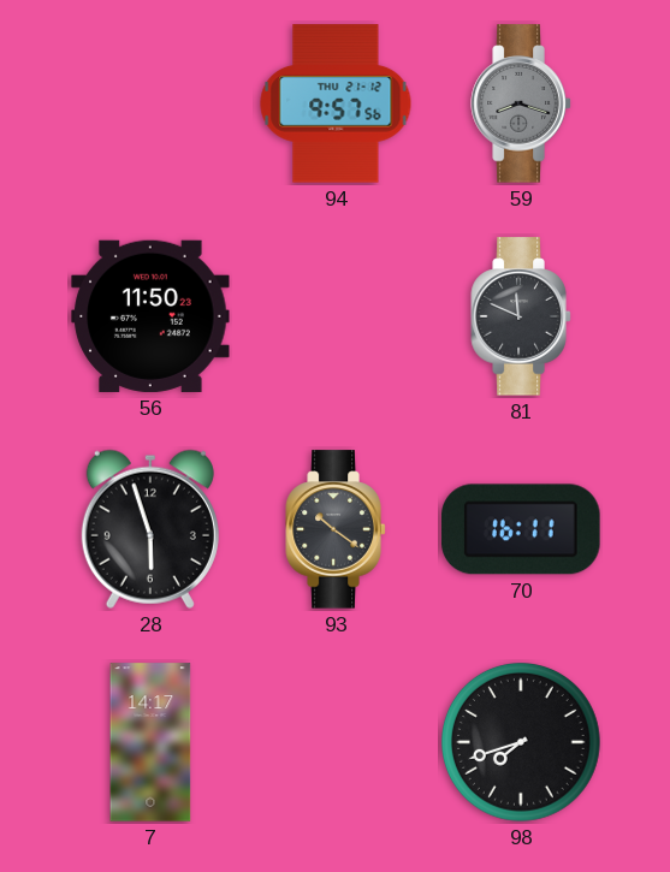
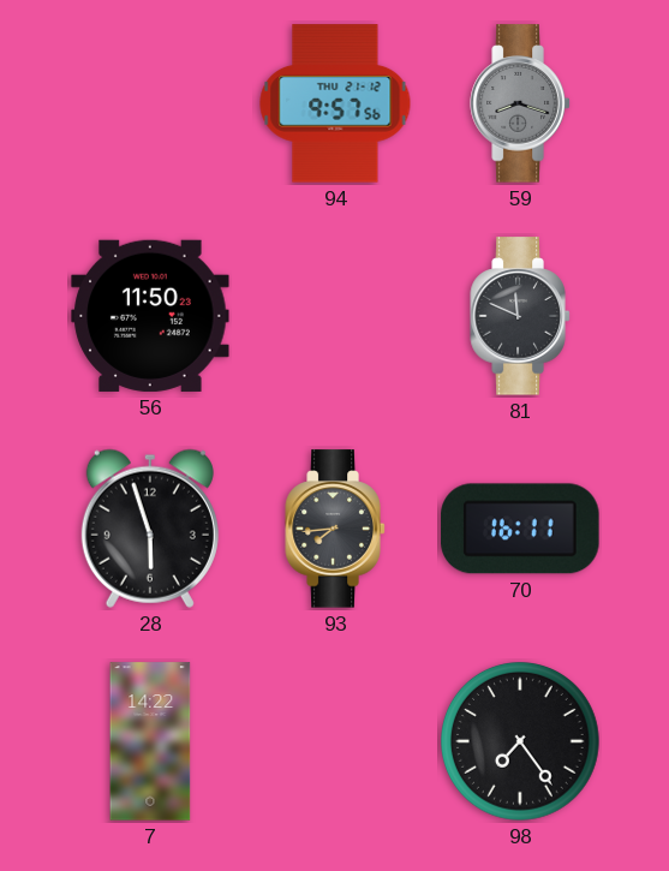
93: 10:21 -> 7:44
7: 14:17 -> 14:22
98: 7:42 -> 7:24
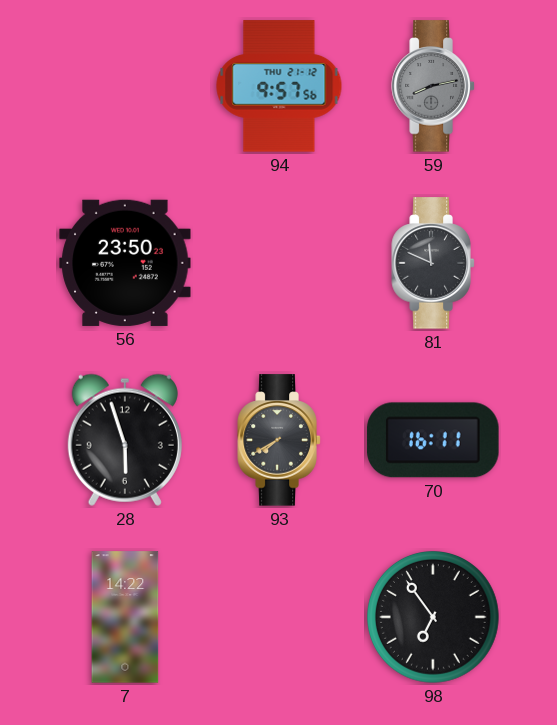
59: 8:18 -> 8:13
56: 11:50 -> 23:50
93: 7:44 -> 7:40
98: 7:24 -> 6:54
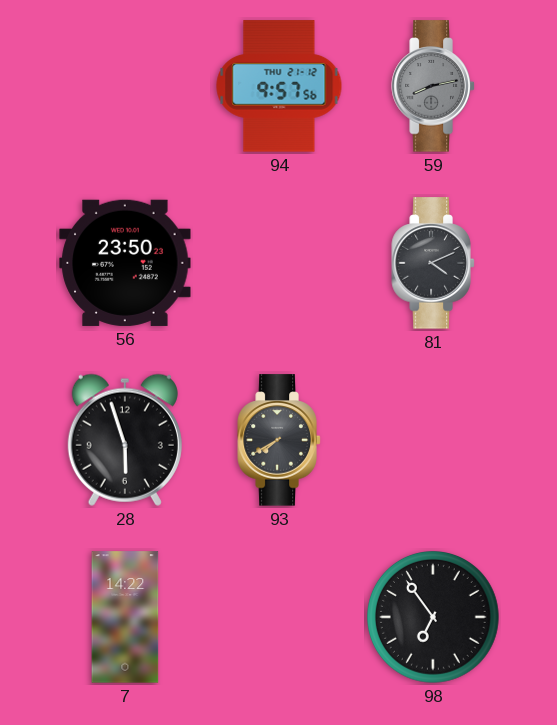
81: 11:49 -> 4:11
70: 16:11 -> none
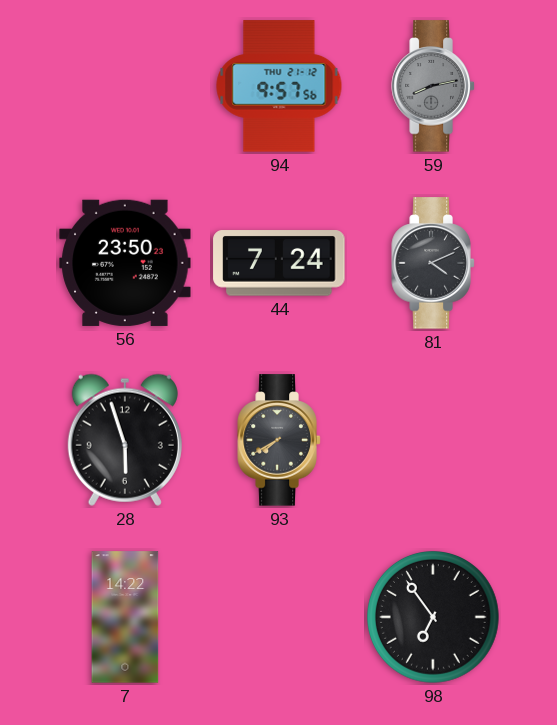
44: none -> 7:24
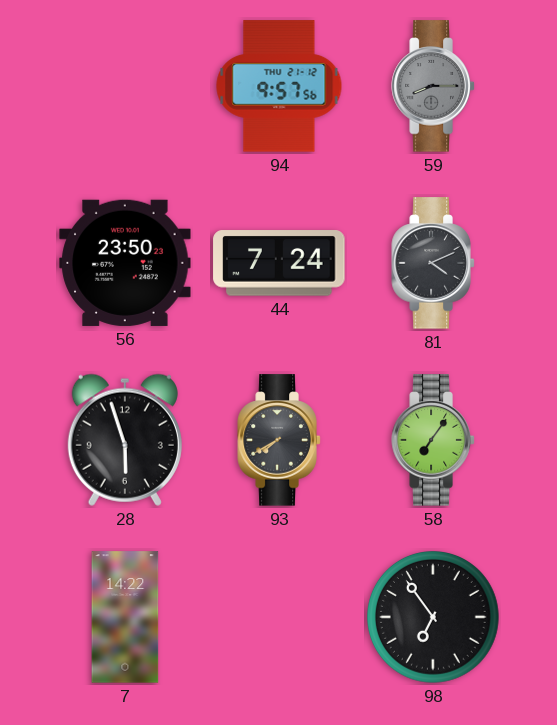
59: 8:13 -> 8:15
58: none -> 7:06
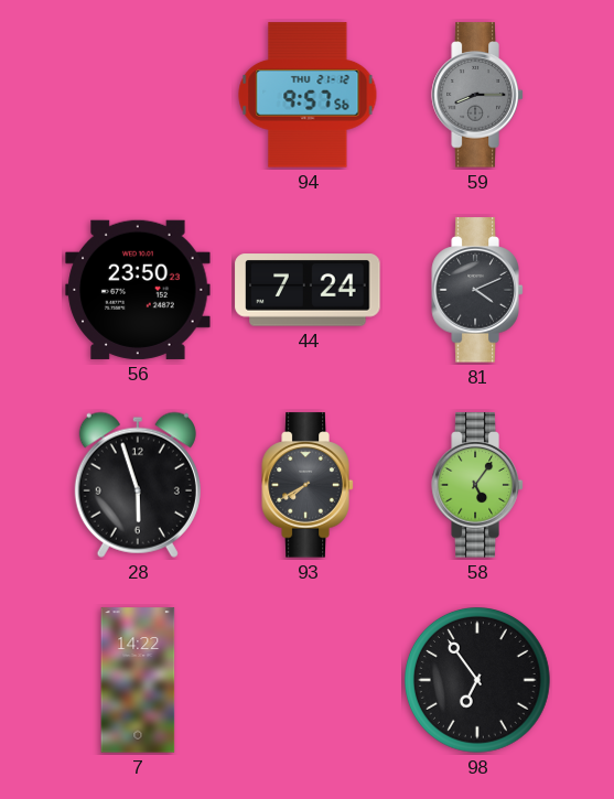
58: 7:06 -> 5:06
